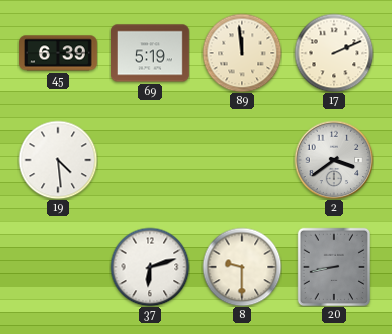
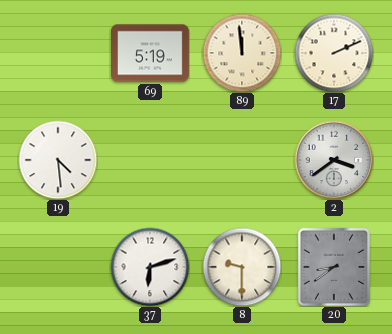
45: 6:39 -> none
20: 8:43 -> 8:39
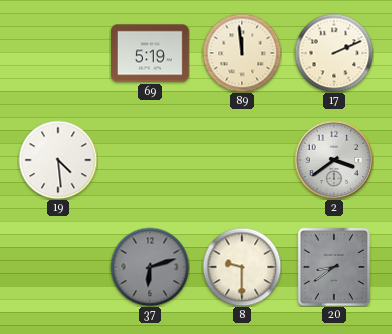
37 dial: white -> grey
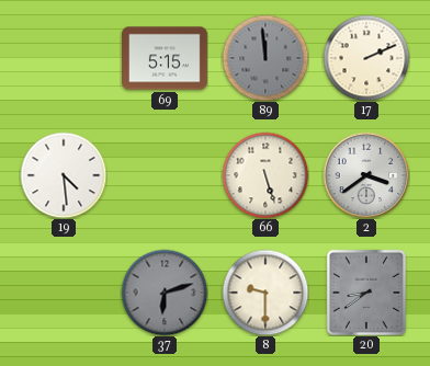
69: 5:19 -> 5:15
89 dial: cream -> grey
66: none -> 5:27
